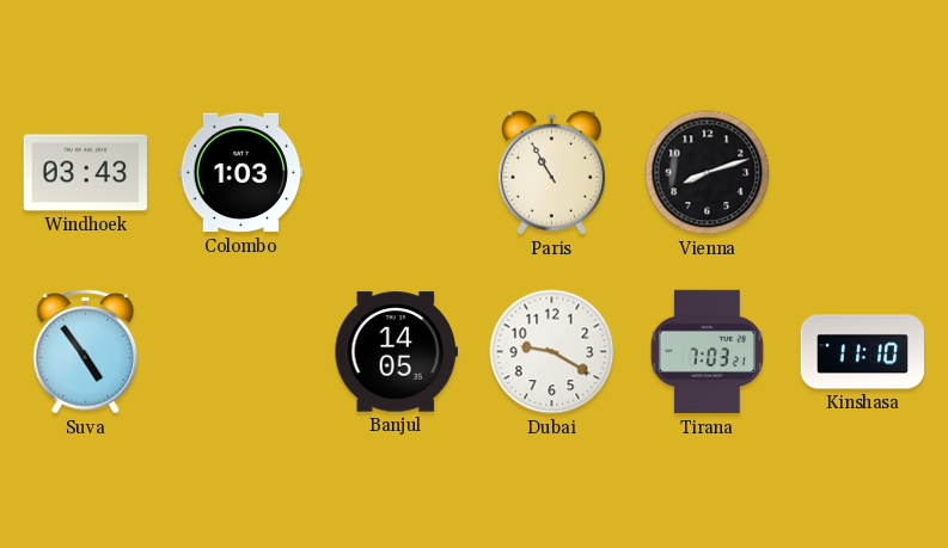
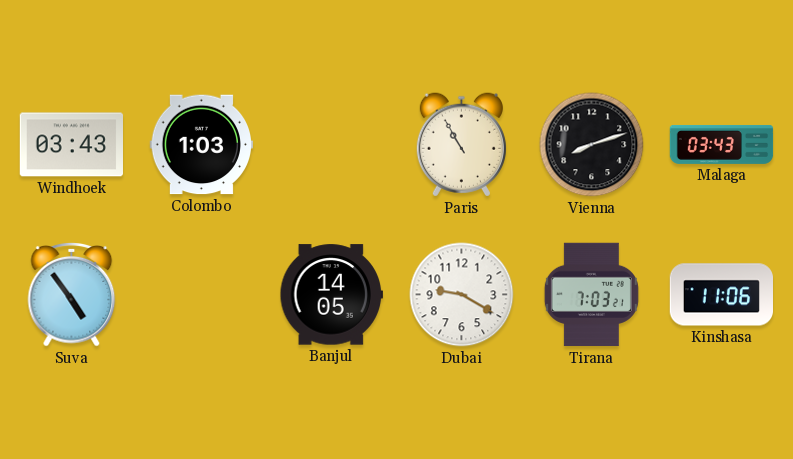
Malaga: none -> 03:43
Kinshasa: 11:10 -> 11:06
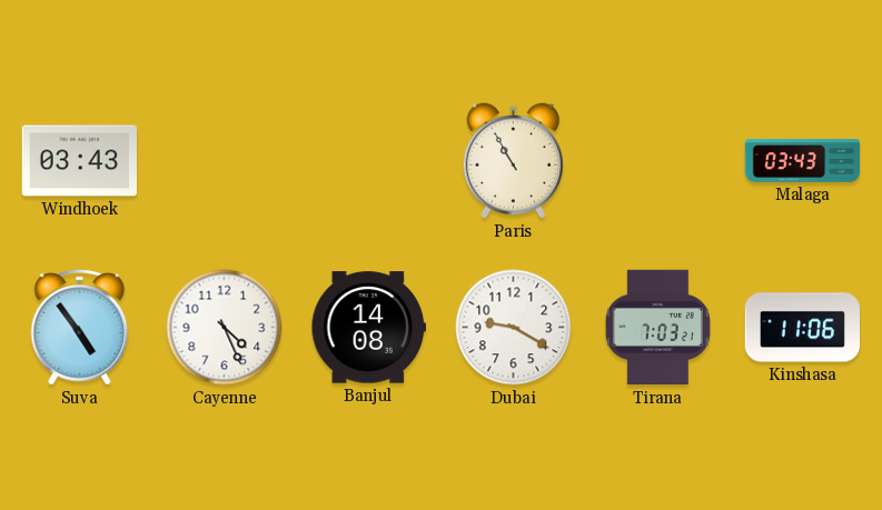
Colombo: 1:03 -> none
Vienna: 8:12 -> none
Cayenne: none -> 4:26
Banjul: 14:05 -> 14:08
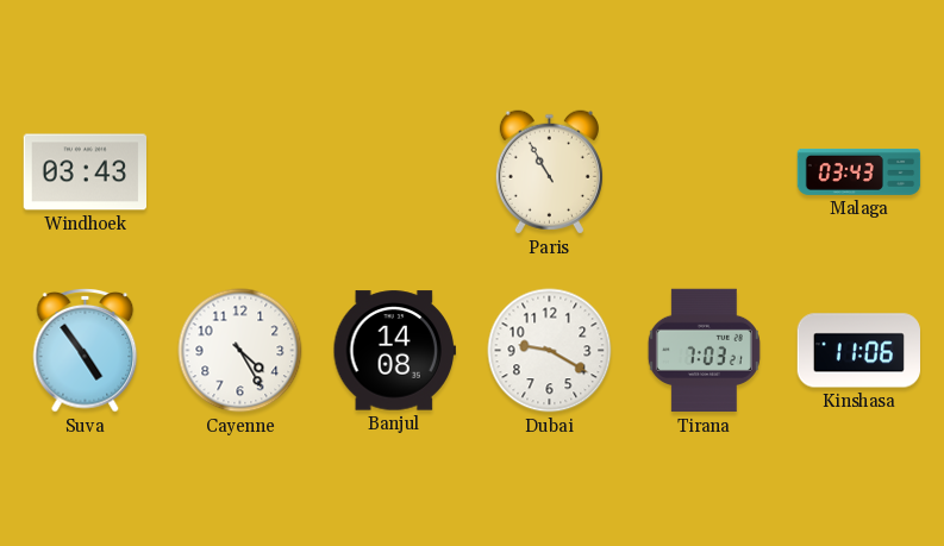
Cayenne: 4:26 -> 4:25
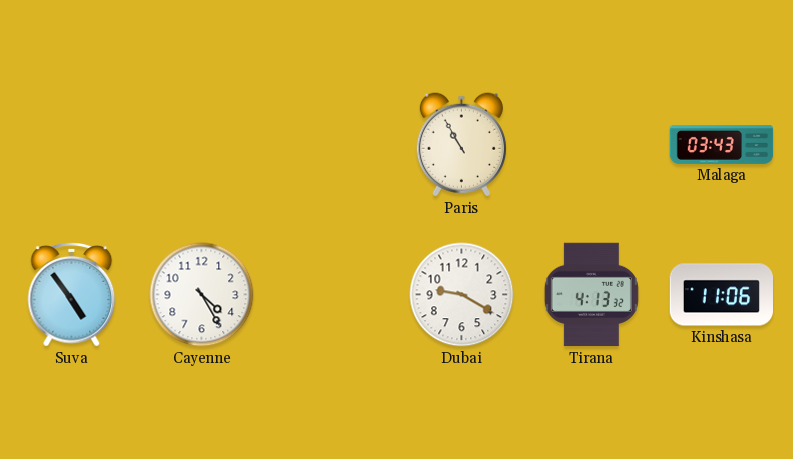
Windhoek: 03:43 -> none
Banjul: 14:08 -> none
Tirana: 7:03 -> 4:13
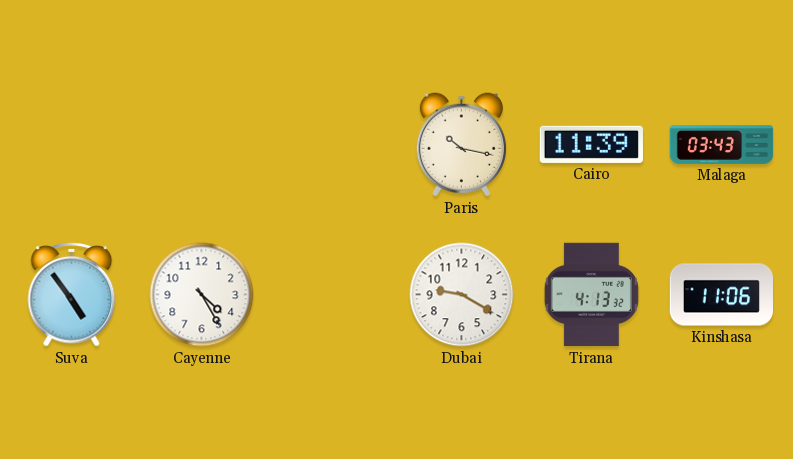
Paris: 10:55 -> 10:17
Cairo: none -> 11:39
